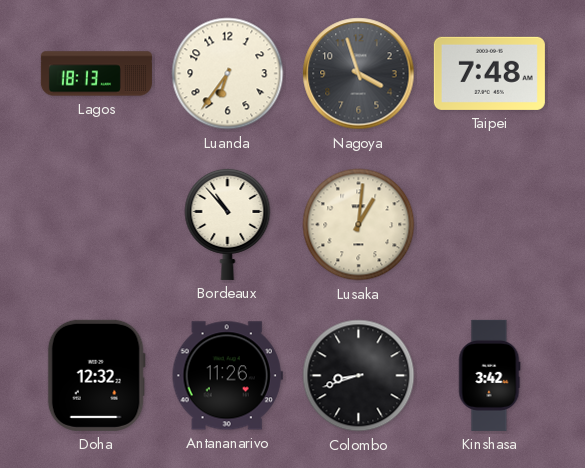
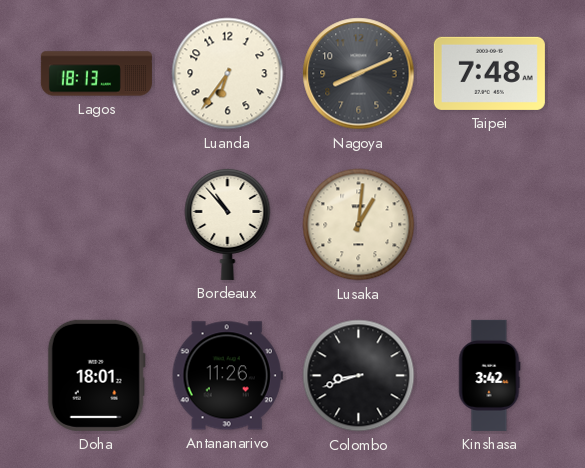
Nagoya: 3:57 -> 8:11
Doha: 12:32 -> 18:01
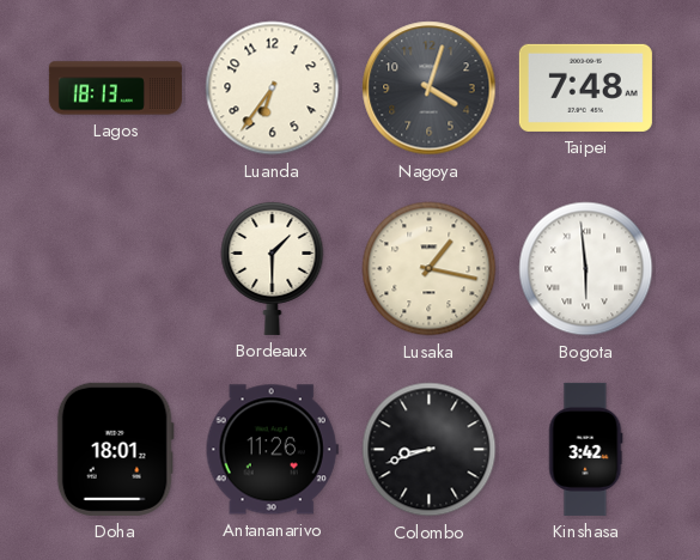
Nagoya: 8:11 -> 4:03
Bordeaux: 10:53 -> 1:30
Lusaka: 1:01 -> 1:17
Bogota: none -> 5:59
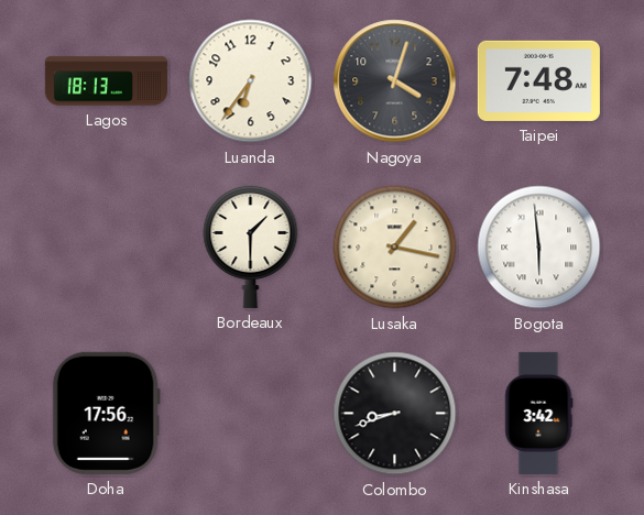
Doha: 18:01 -> 17:56
Antananarivo: 11:26 -> none
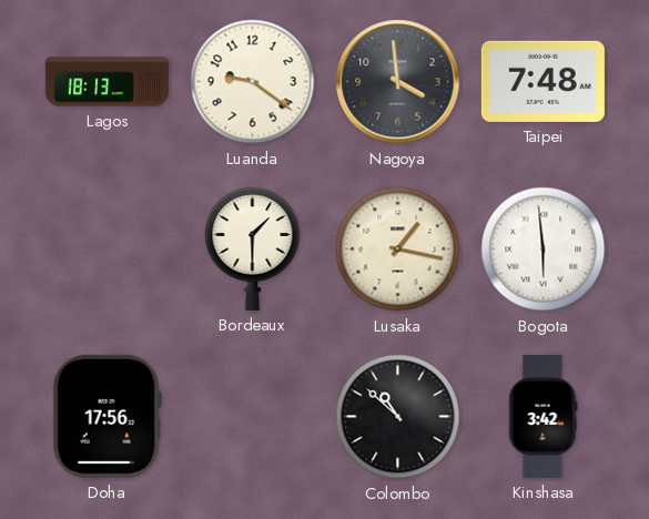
Luanda: 6:36 -> 9:21
Nagoya: 4:03 -> 3:59
Colombo: 8:42 -> 10:52
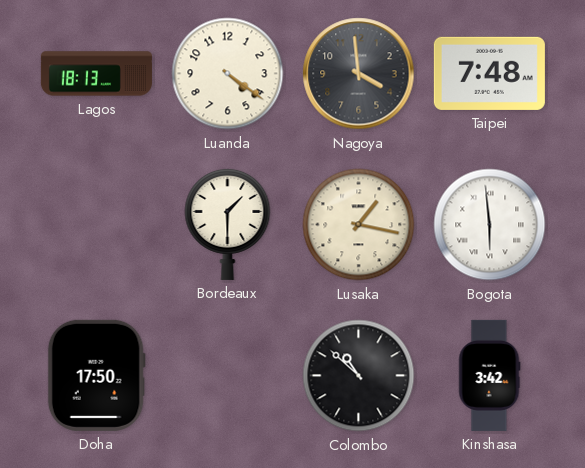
Luanda: 9:21 -> 4:21
Doha: 17:56 -> 17:50
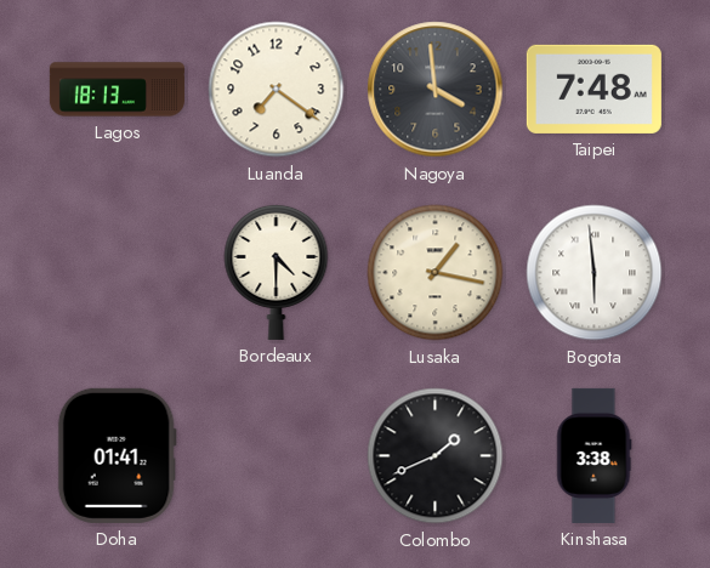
Luanda: 4:21 -> 7:21
Bordeaux: 1:30 -> 4:30
Doha: 17:50 -> 01:41
Colombo: 10:52 -> 1:41
Kinshasa: 3:42 -> 3:38
